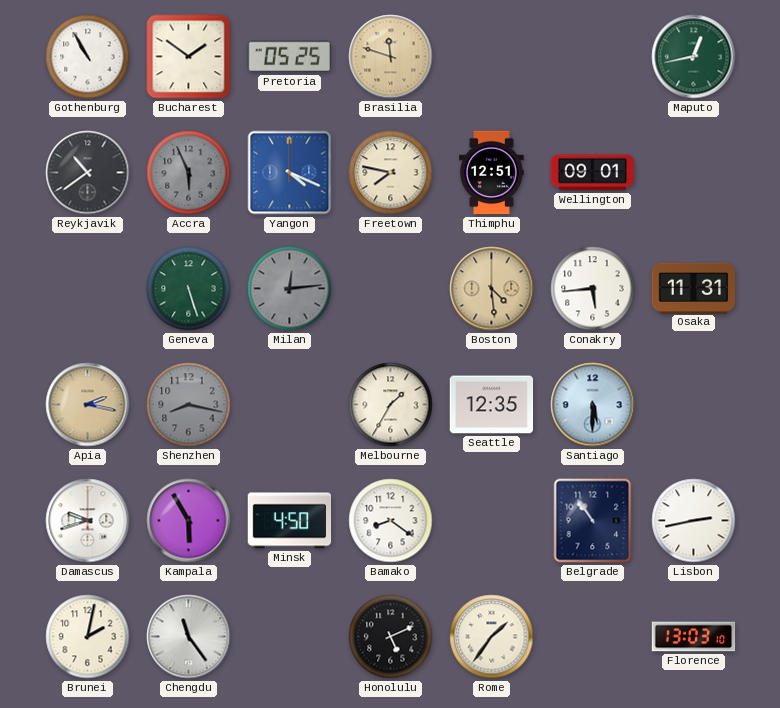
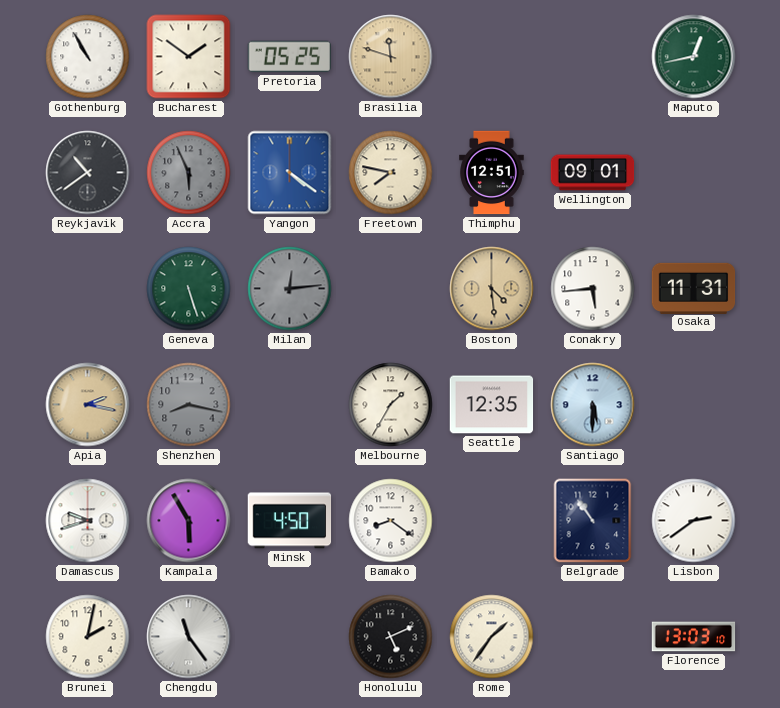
Yangon: 4:19 -> 4:21
Lisbon: 2:43 -> 2:39
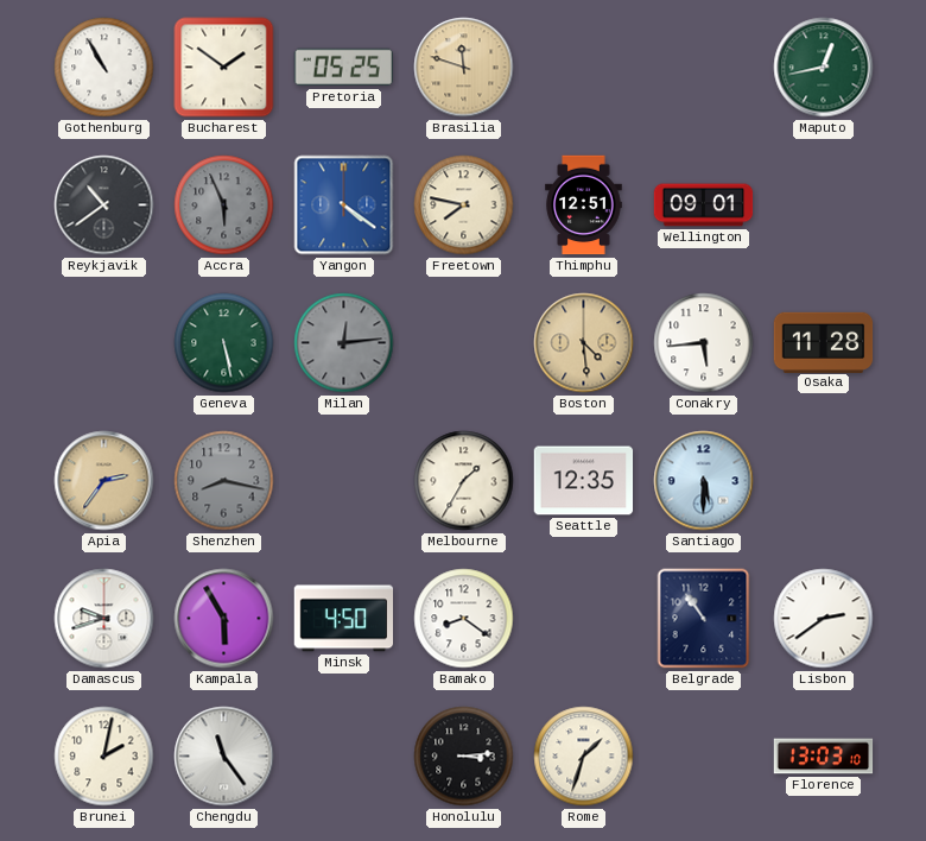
Geneva: 5:27 -> 5:28
Osaka: 11:31 -> 11:28
Apia: 2:17 -> 2:36
Honolulu: 5:11 -> 3:14
Rome: 1:36 -> 1:33
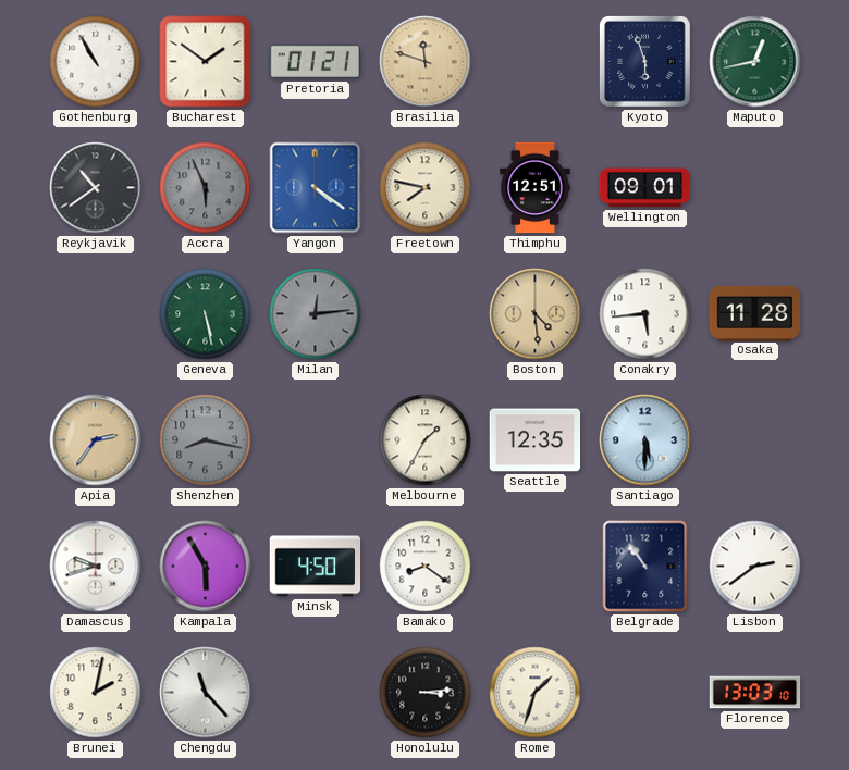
Pretoria: 05:25 -> 01:21
Kyoto: none -> 5:57
Chengdu: 11:24 -> 11:23
